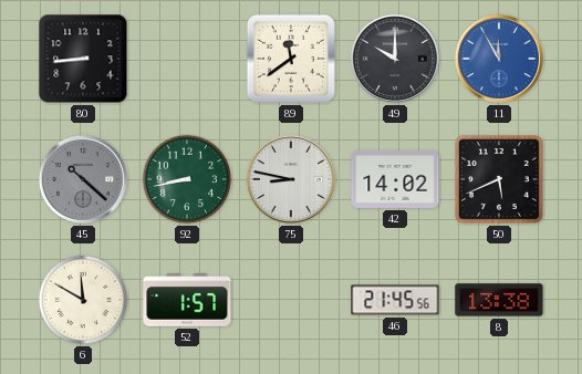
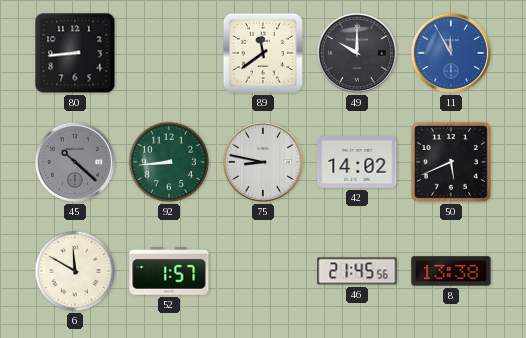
92: 8:43 -> 8:44
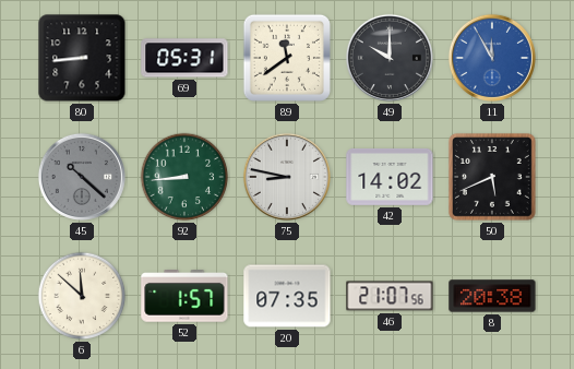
69: none -> 05:31
6: 11:50 -> 11:52
20: none -> 07:35
46: 21:45 -> 21:07
8: 13:38 -> 20:38
